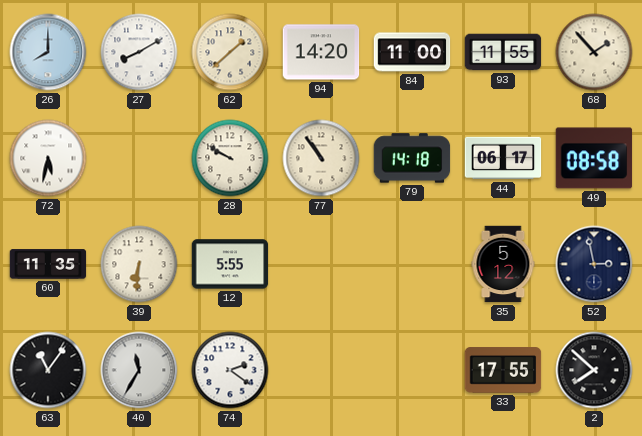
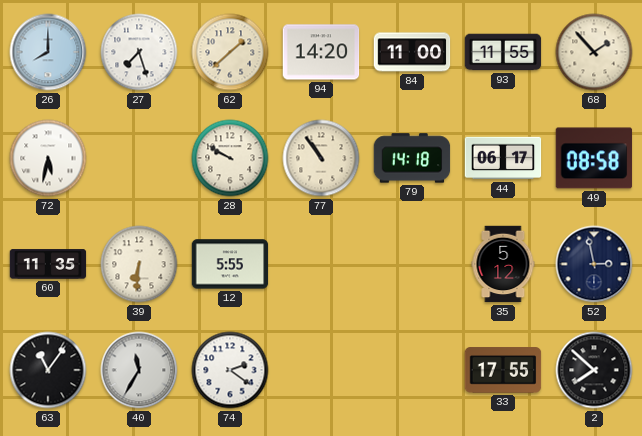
27: 8:10 -> 7:27
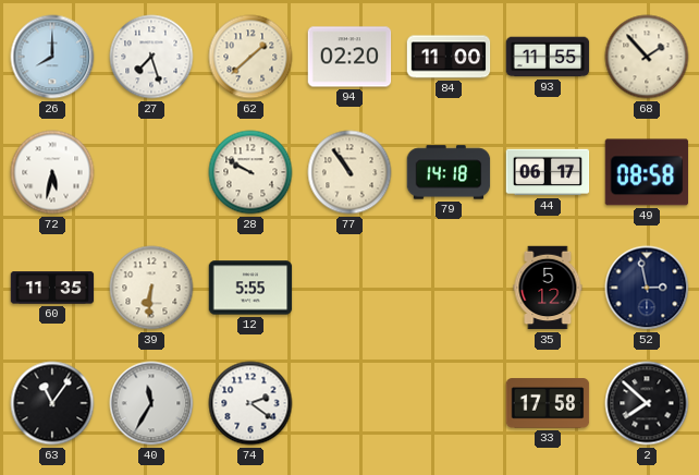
94: 14:20 -> 02:20
33: 17:55 -> 17:58
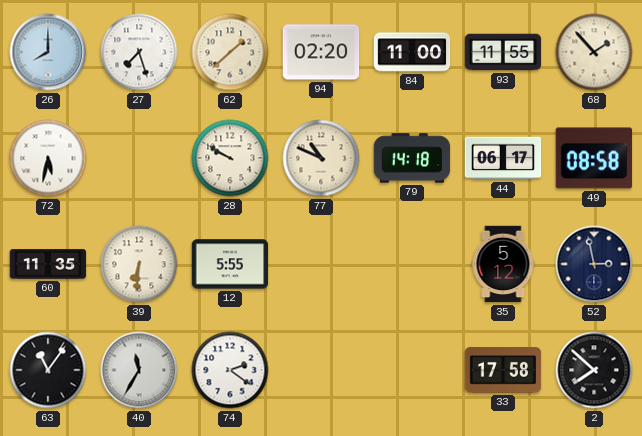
77: 10:54 -> 10:49
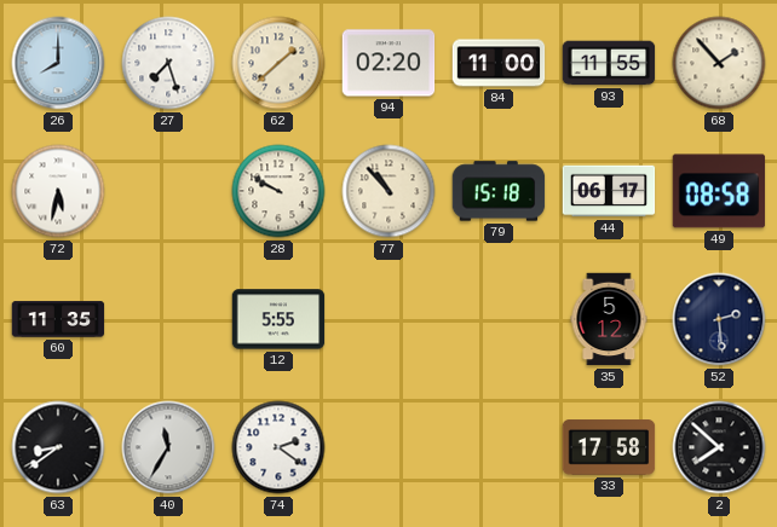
77: 10:49 -> 10:53
79: 14:18 -> 15:18
39: 6:31 -> none
52: 2:58 -> 2:29
63: 11:06 -> 8:39
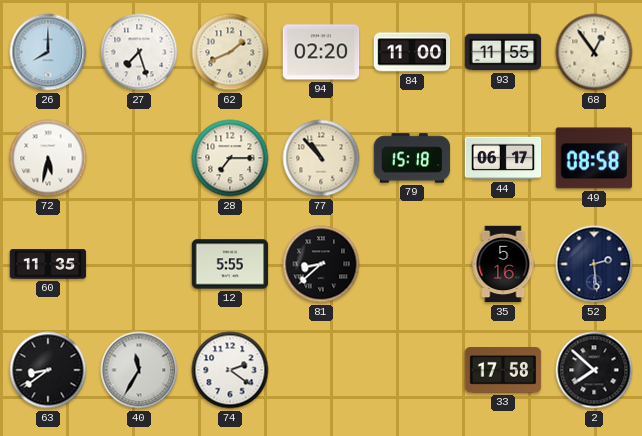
62: 1:38 -> 1:41
68: 1:53 -> 12:54
28: 9:50 -> 7:15
81: none -> 8:38
35: 5:12 -> 5:16
